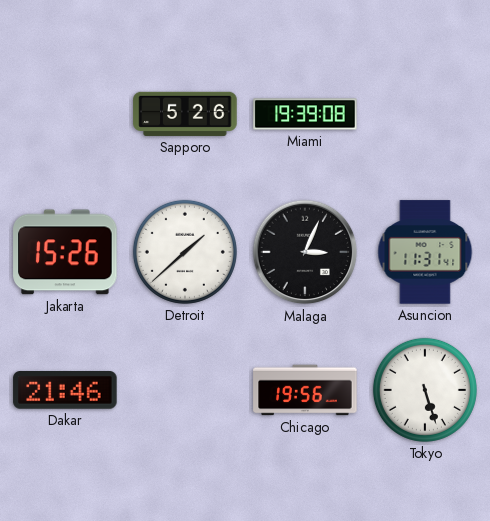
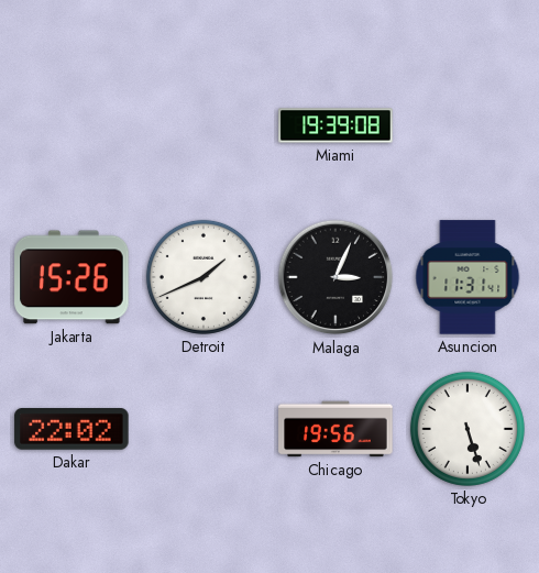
Sapporo: 5:26 -> none
Detroit: 1:38 -> 1:41
Dakar: 21:46 -> 22:02
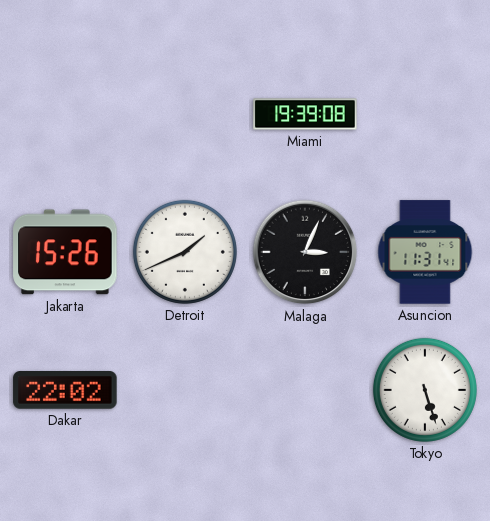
Chicago: 19:56 -> none
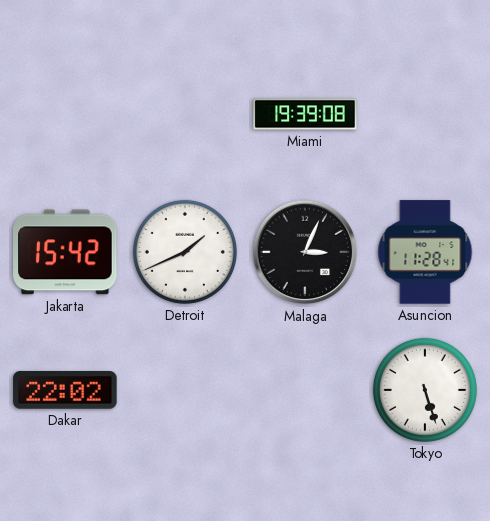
Jakarta: 15:26 -> 15:42
Asuncion: 11:31 -> 11:28
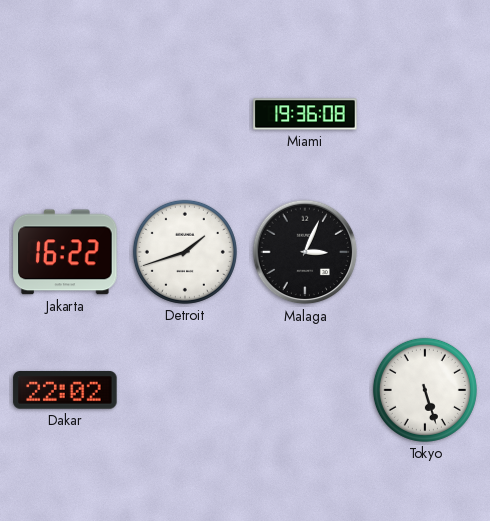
Miami: 19:39 -> 19:36
Jakarta: 15:42 -> 16:22
Detroit: 1:41 -> 1:42
Asuncion: 11:28 -> none
